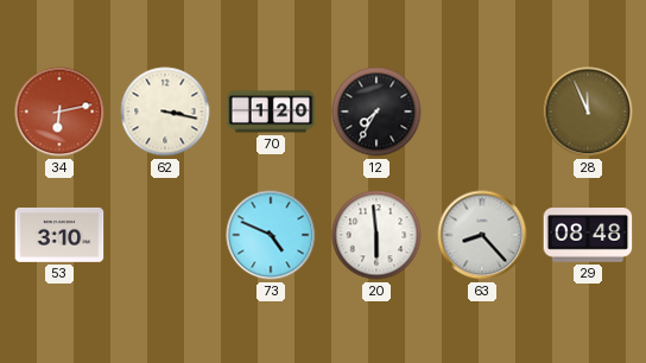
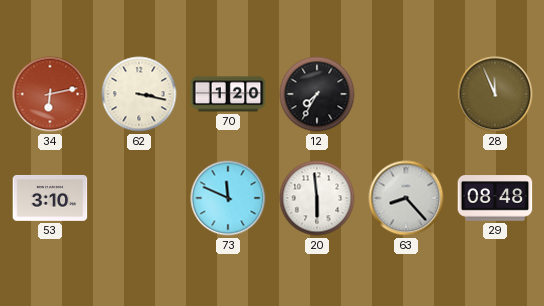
73: 4:49 -> 11:49
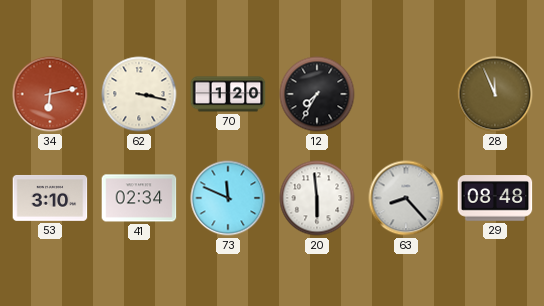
41: none -> 02:34
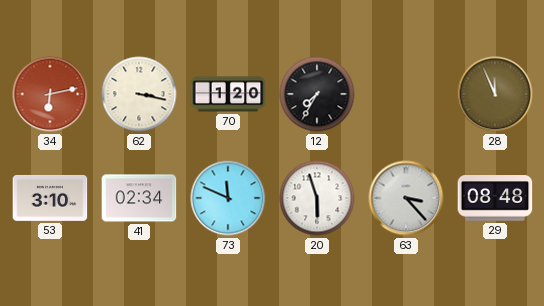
20: 5:59 -> 5:57
63: 8:23 -> 3:23
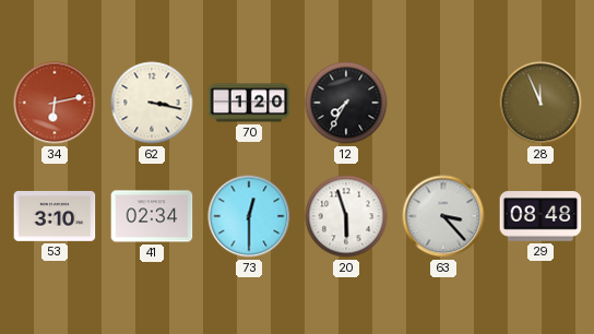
73: 11:49 -> 12:30
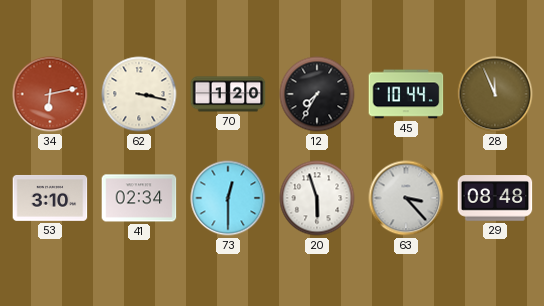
45: none -> 10:44
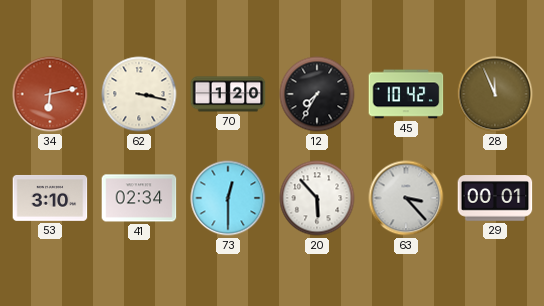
45: 10:44 -> 10:42
20: 5:57 -> 5:53
29: 08:48 -> 00:01
